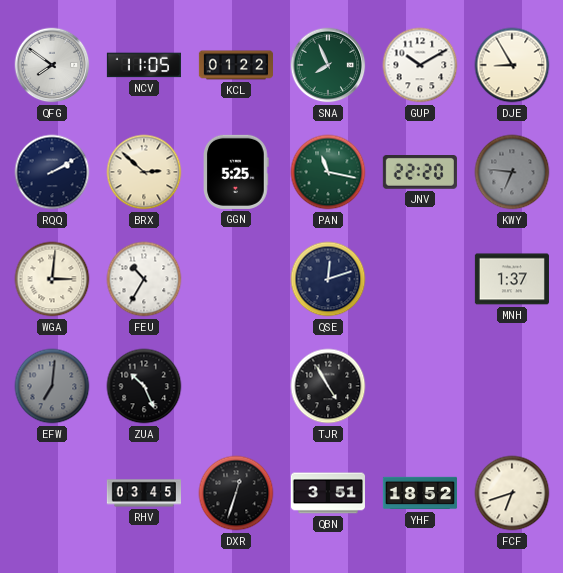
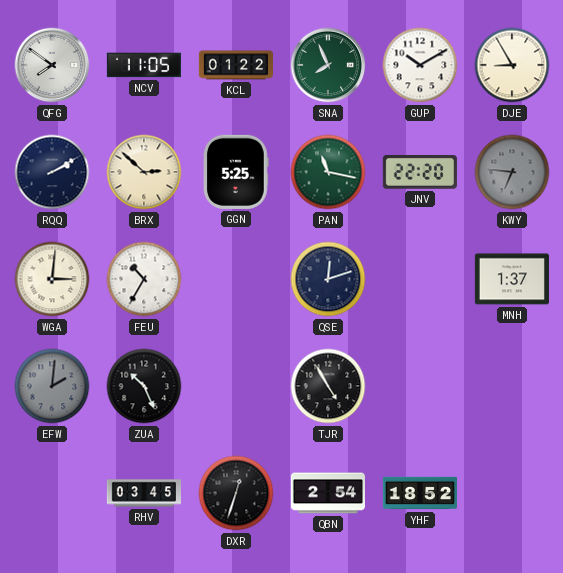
EFW: 7:01 -> 2:01
QBN: 3:51 -> 2:54
FCF: 6:42 -> none
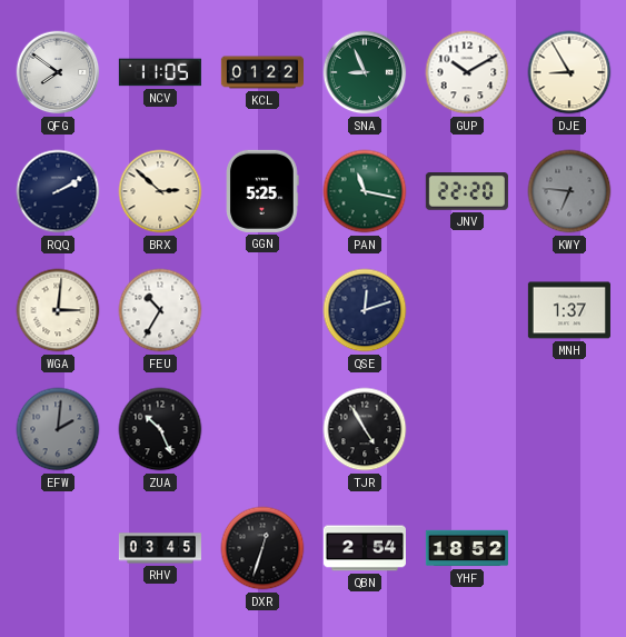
SNA: 7:56 -> 8:56
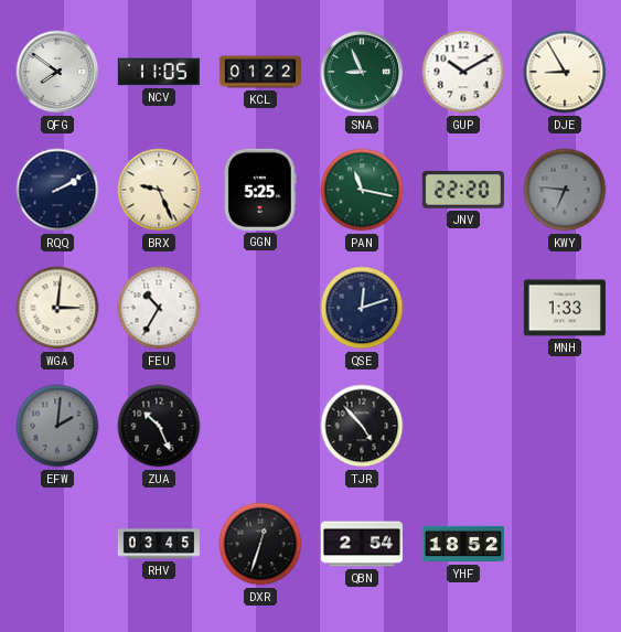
BRX: 2:52 -> 9:26
MNH: 1:37 -> 1:33
TJR: 4:55 -> 4:53
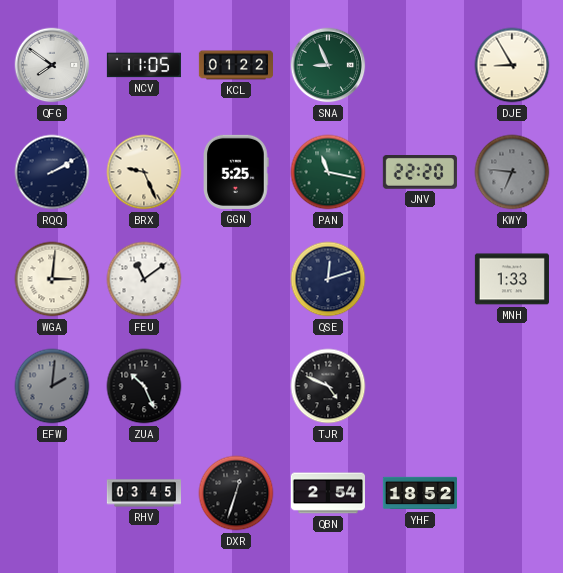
GUP: 10:10 -> none
FEU: 10:35 -> 11:09
TJR: 4:53 -> 4:49
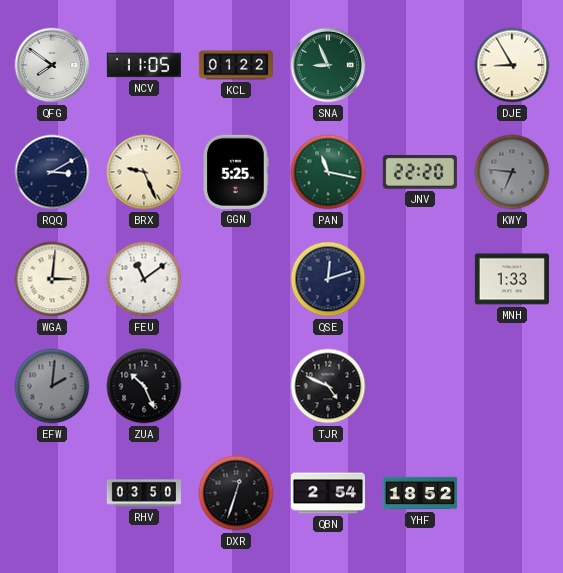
RQQ: 2:10 -> 3:10
RHV: 03:45 -> 03:50
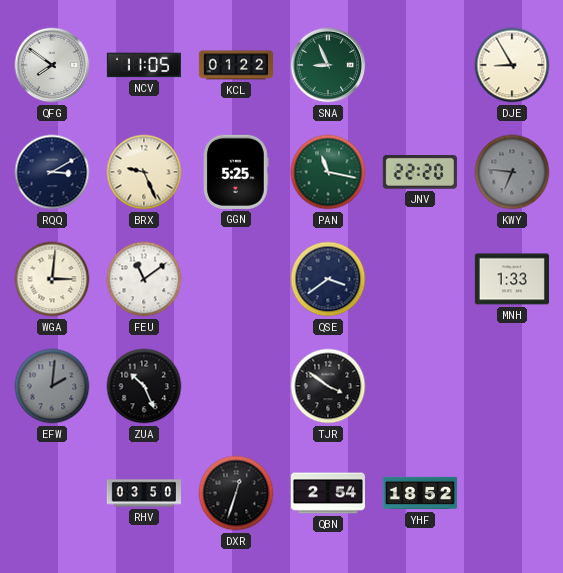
QSE: 12:12 -> 3:39
TJR: 4:49 -> 3:51
